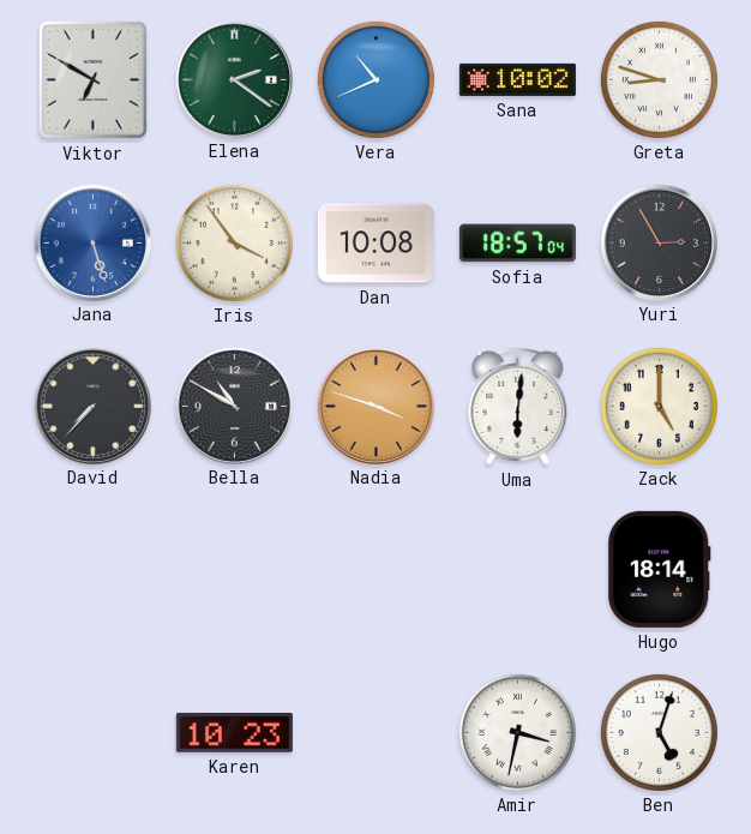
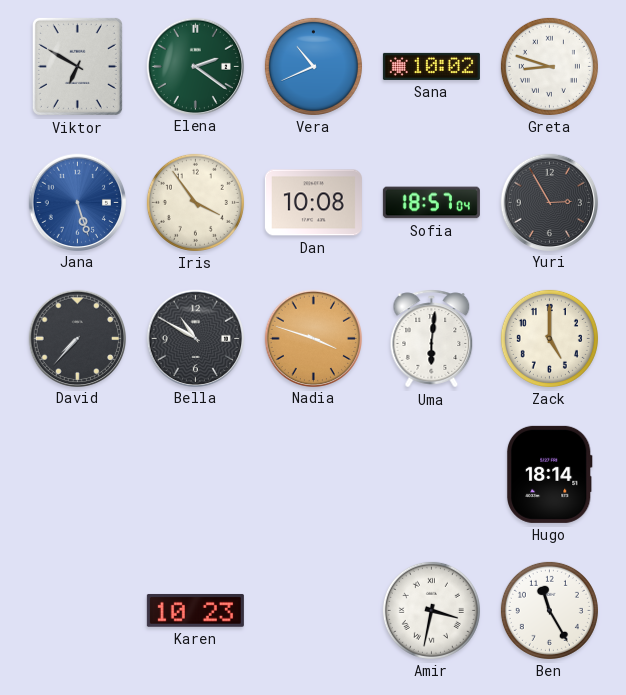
Ben: 5:03 -> 11:25
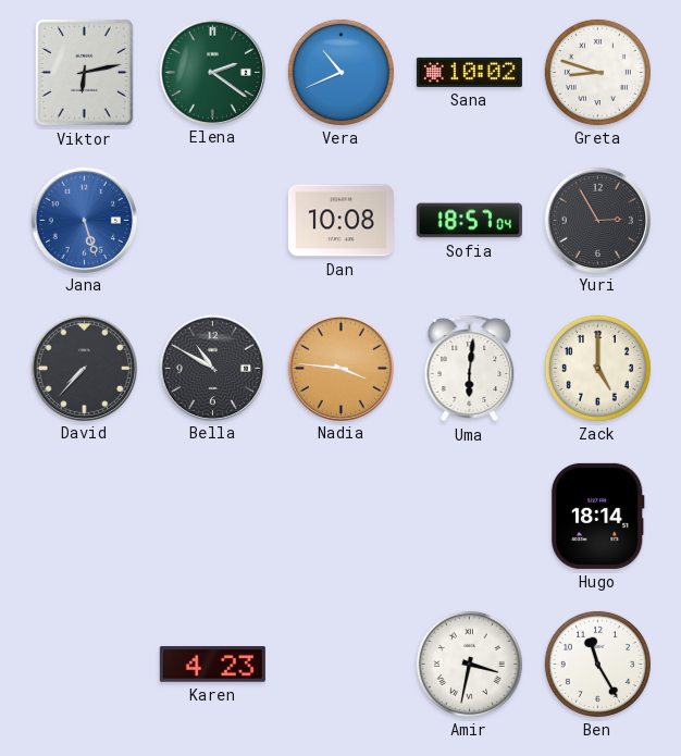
Viktor: 6:50 -> 6:13
Iris: 3:54 -> none
Nadia: 3:48 -> 3:46
Karen: 10:23 -> 4:23
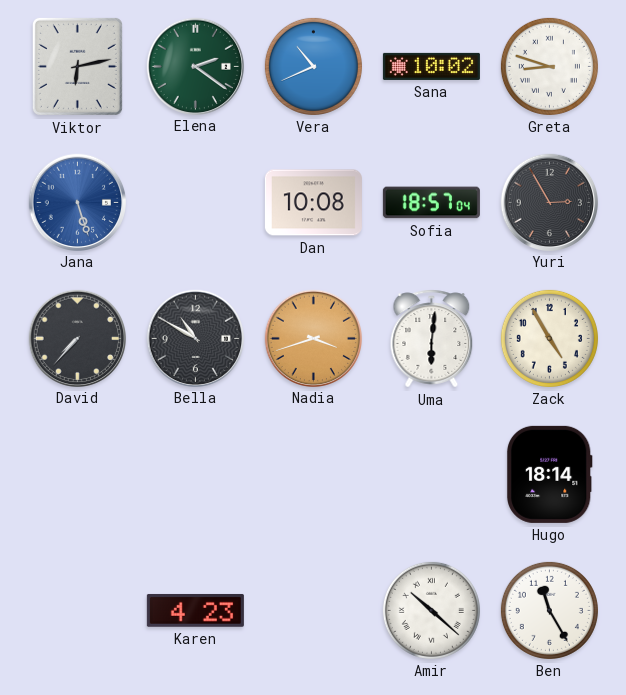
Nadia: 3:46 -> 3:42
Zack: 5:00 -> 4:55
Amir: 3:32 -> 10:22
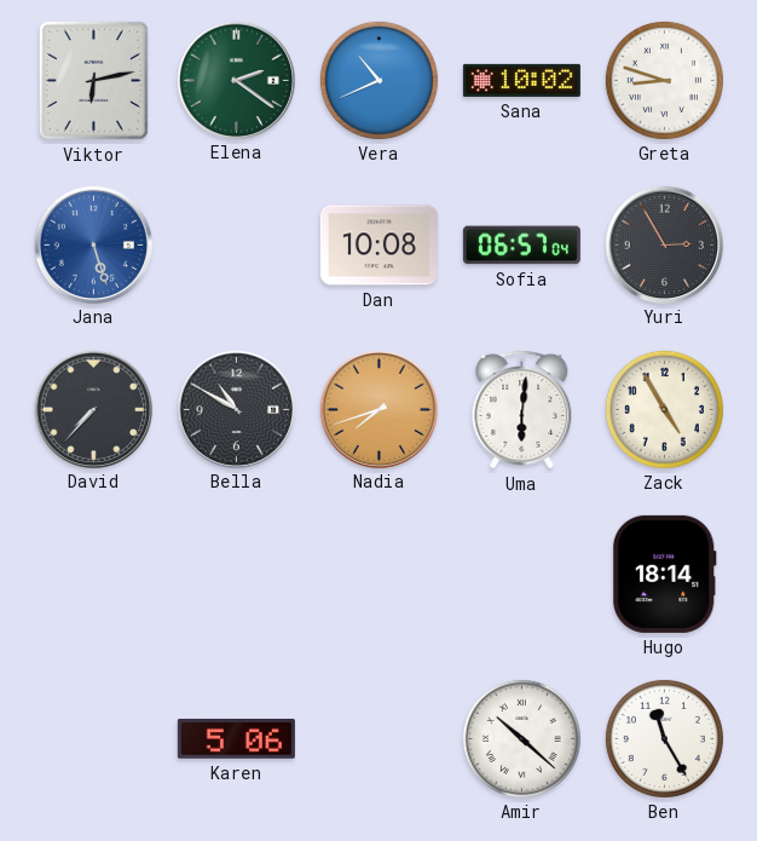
Sofia: 18:57 -> 06:57
Nadia: 3:42 -> 7:42
Karen: 4:23 -> 5:06
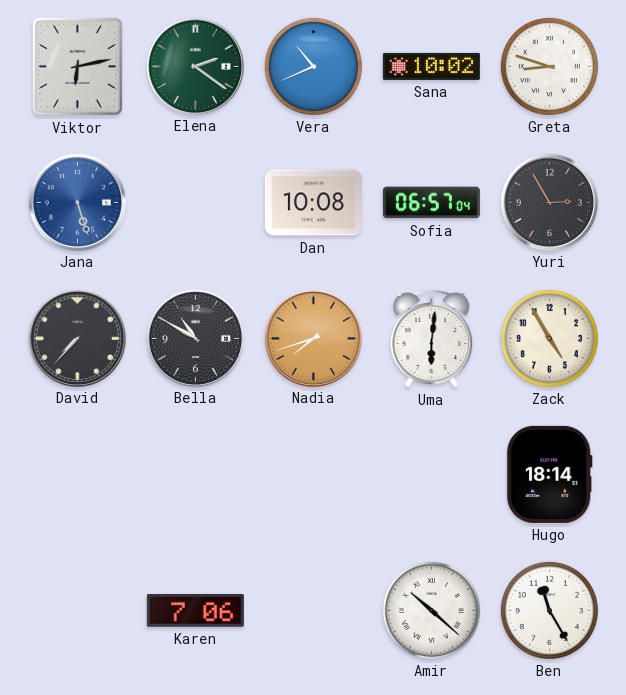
Karen: 5:06 -> 7:06
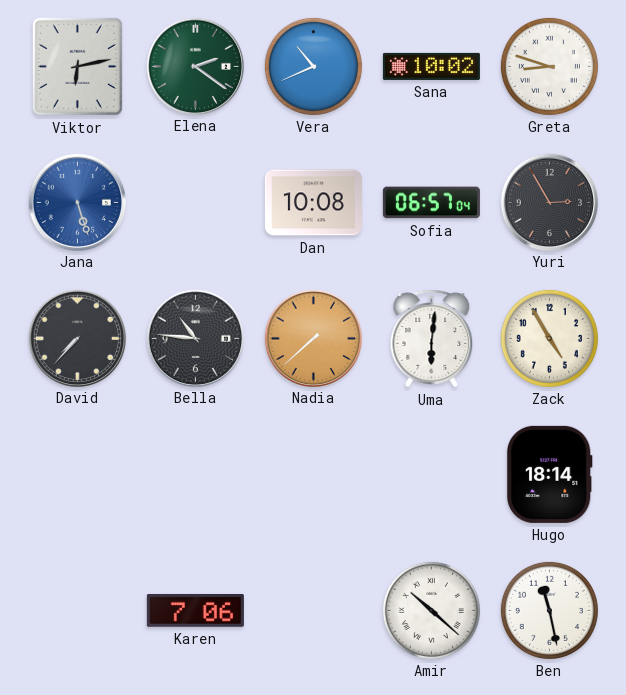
Bella: 10:50 -> 10:46
Nadia: 7:42 -> 7:38
Ben: 11:25 -> 11:28
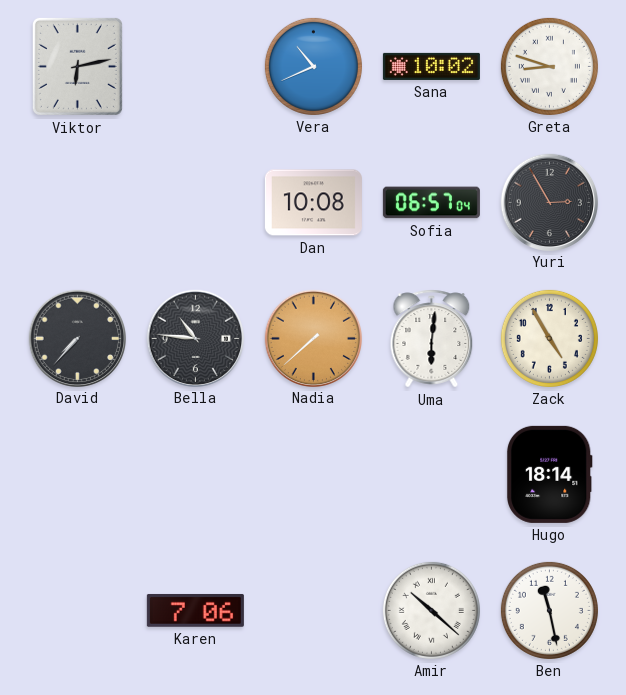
Elena: 2:21 -> none
Jana: 5:27 -> none
